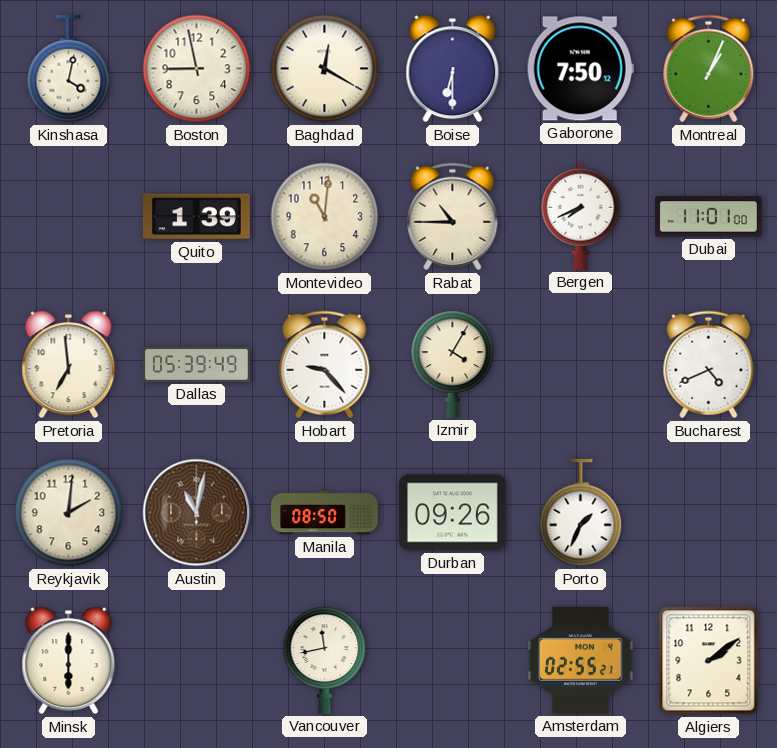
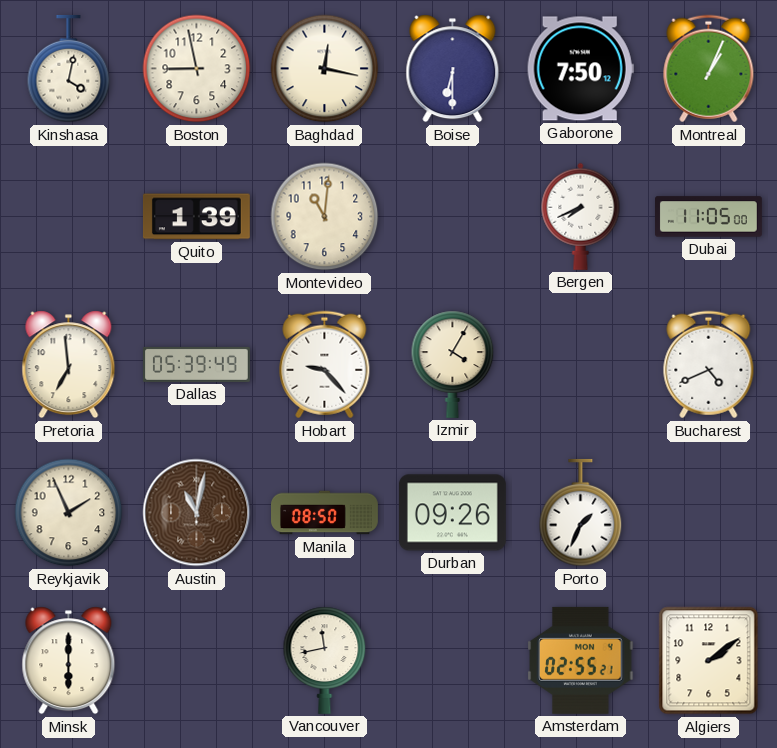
Baghdad: 12:20 -> 12:17
Rabat: 10:45 -> none
Dubai: 11:01 -> 11:05
Reykjavik: 2:01 -> 1:56
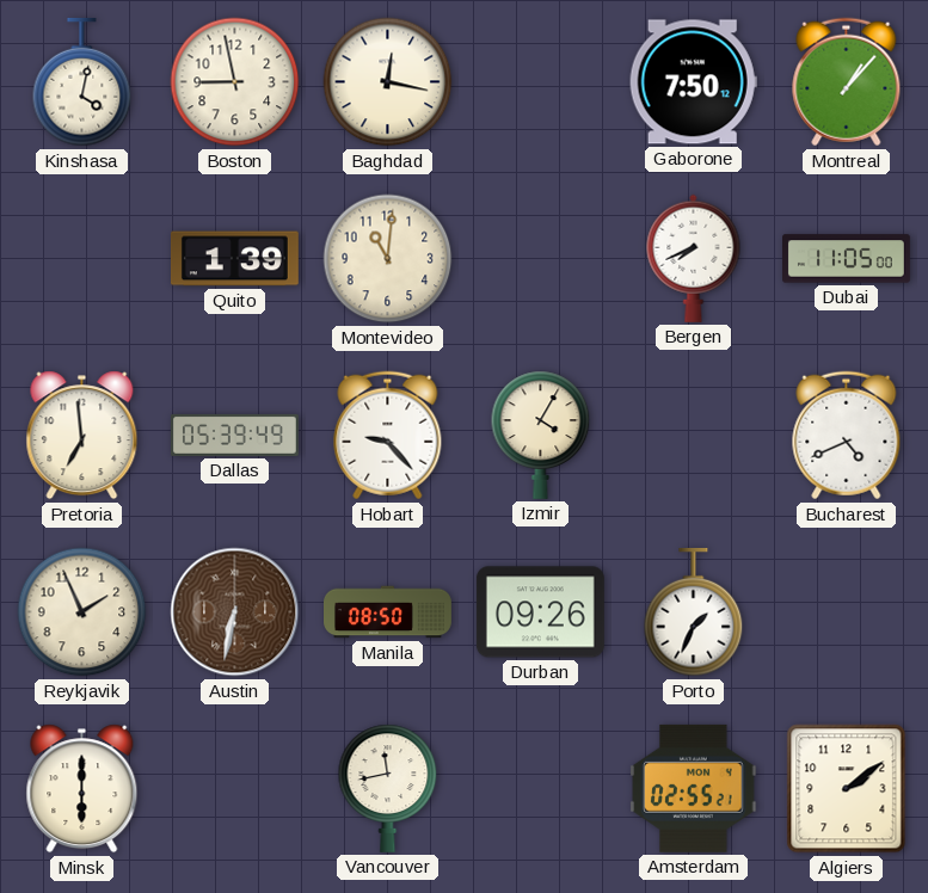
Boise: 6:30 -> none
Montreal: 1:04 -> 1:07
Austin: 11:02 -> 6:32
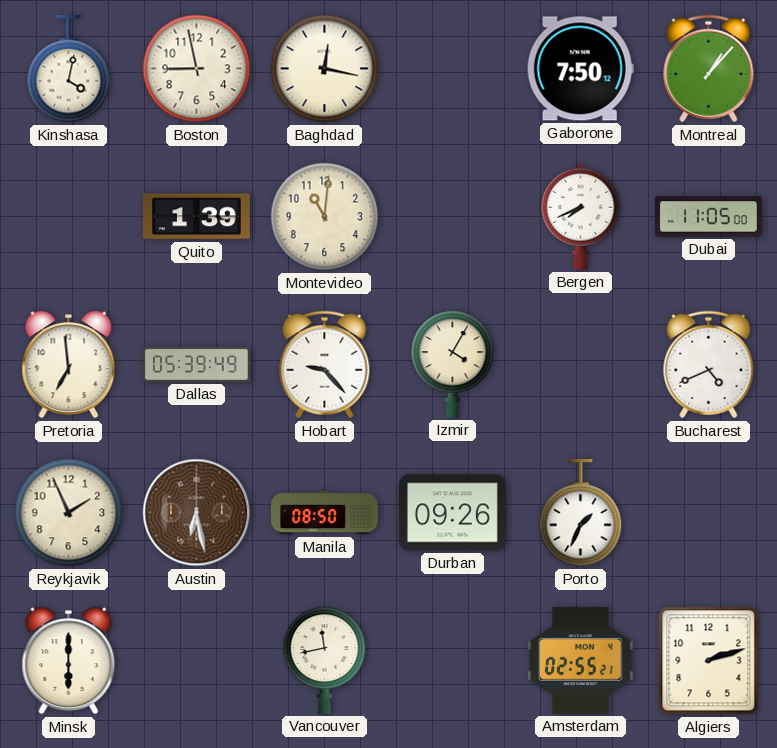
Austin: 6:32 -> 6:28
Algiers: 2:09 -> 2:12
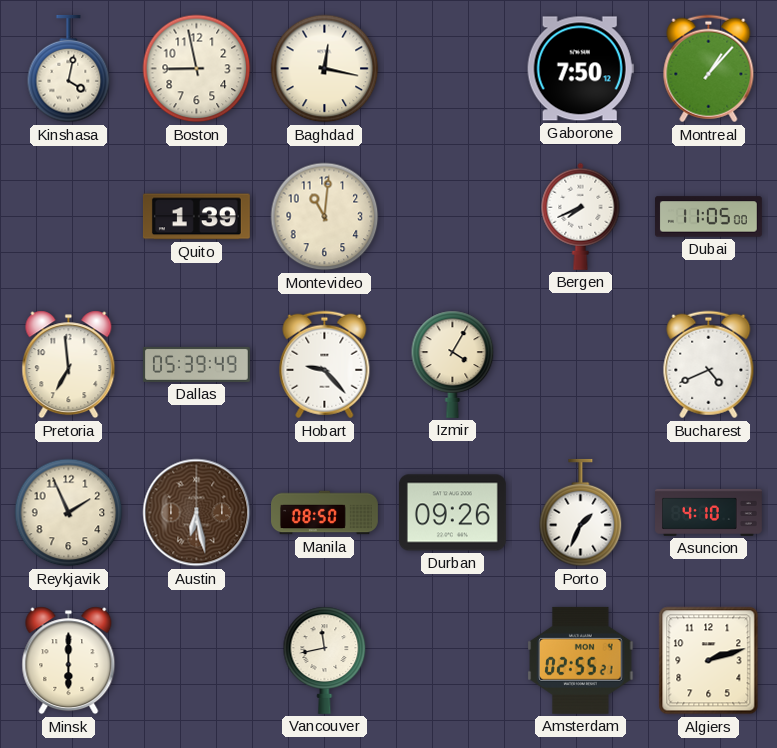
Asuncion: none -> 4:10
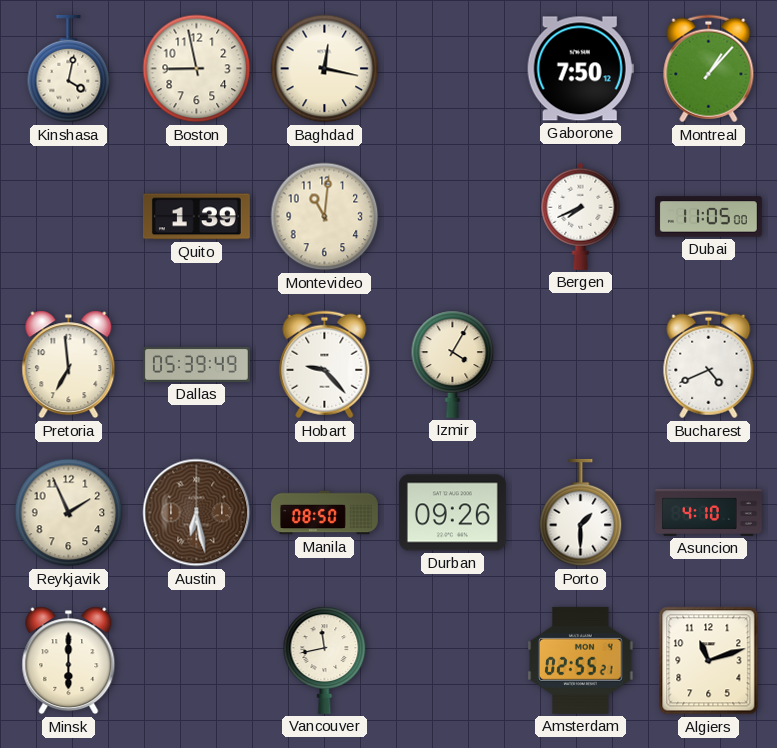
Porto: 1:34 -> 1:30
Algiers: 2:12 -> 11:12
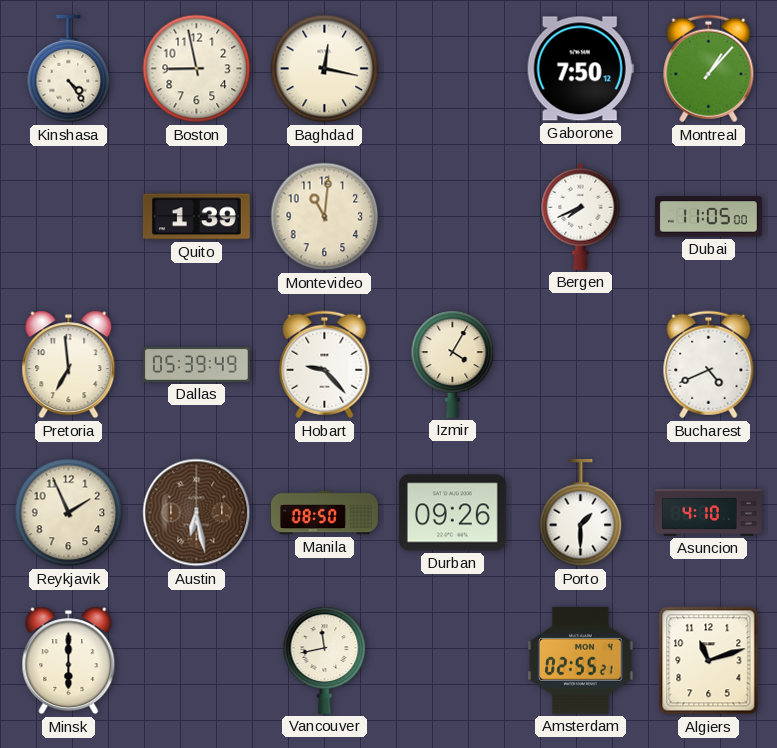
Kinshasa: 4:02 -> 4:24
